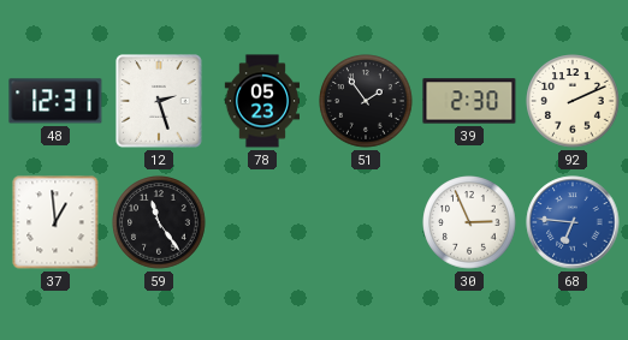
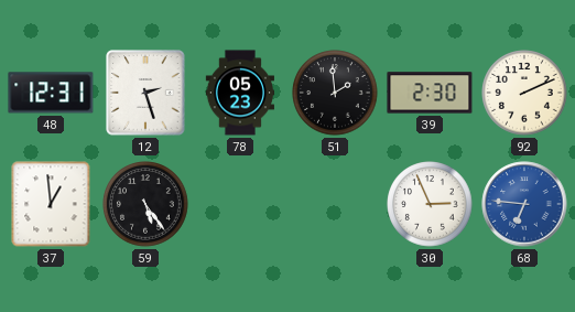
51: 1:54 -> 1:59
59: 11:24 -> 5:24
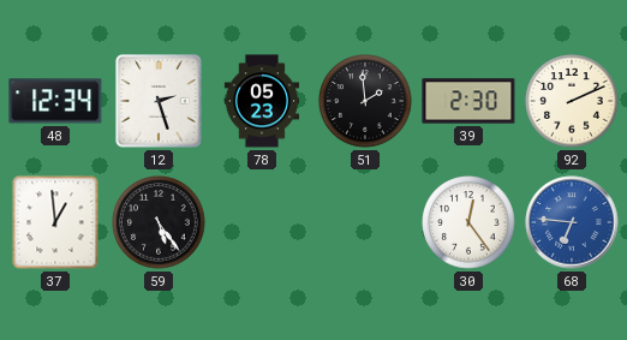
48: 12:31 -> 12:34
30: 2:56 -> 12:24
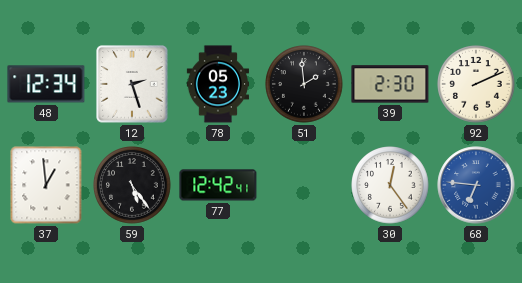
77: none -> 12:42
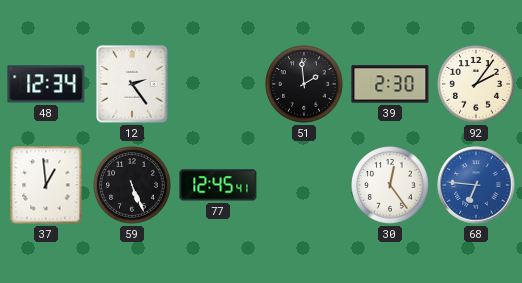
12: 2:27 -> 2:24
78: 05:23 -> none
92: 2:11 -> 2:06
59: 5:24 -> 5:26
77: 12:42 -> 12:45
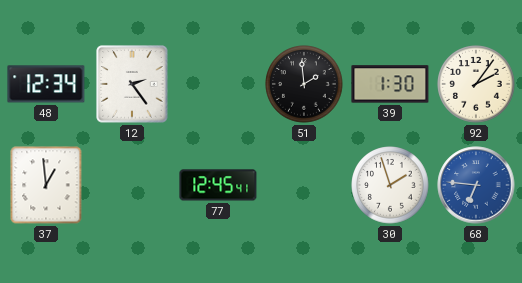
39: 2:30 -> 1:30
59: 5:26 -> none
30: 12:24 -> 1:57
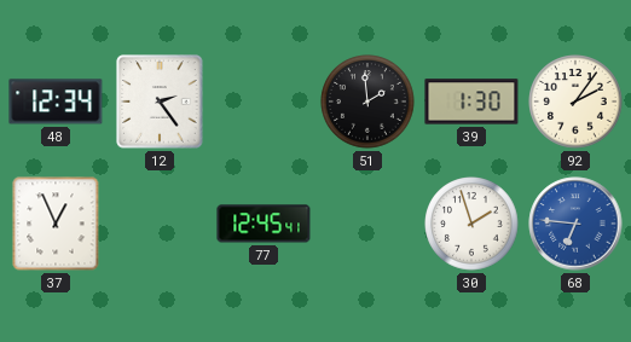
37: 12:59 -> 12:56
